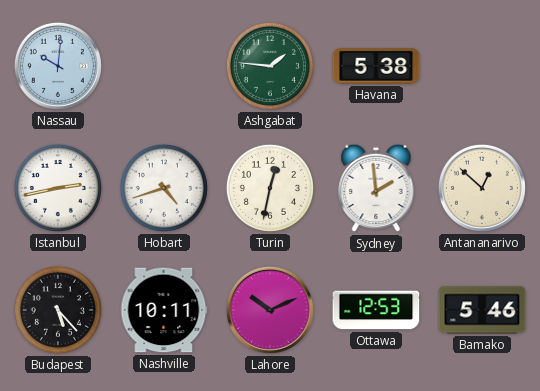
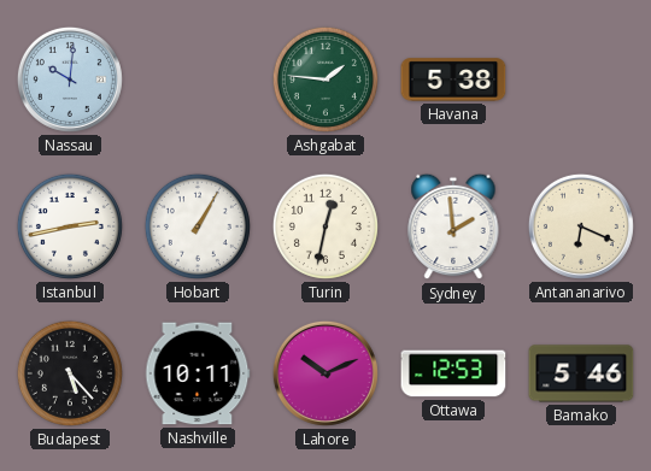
Hobart: 4:42 -> 1:05
Antananarivo: 12:52 -> 6:19
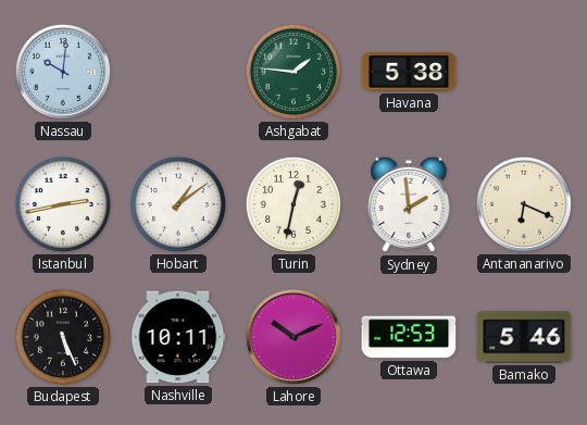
Hobart: 1:05 -> 1:09
Budapest: 5:23 -> 5:26
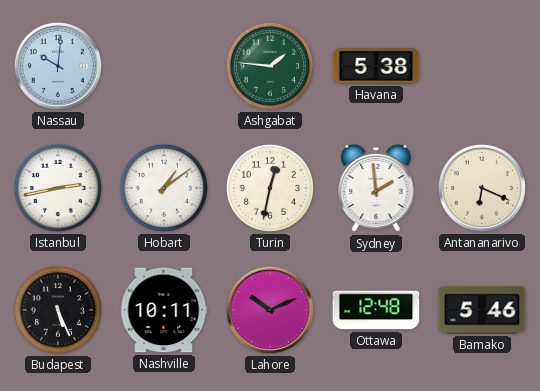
Ottawa: 12:53 -> 12:48
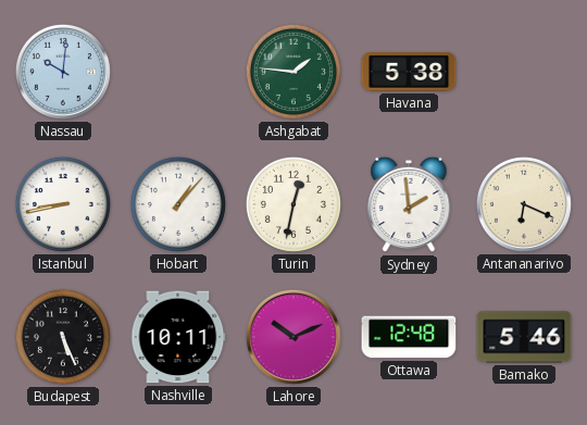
Istanbul: 2:43 -> 8:43
Hobart: 1:09 -> 1:07
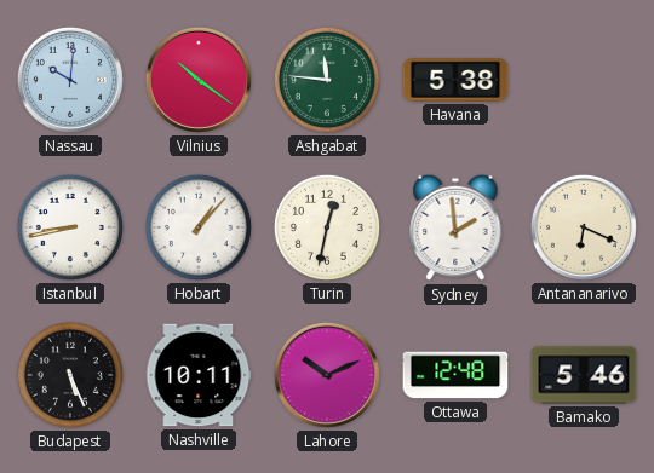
Vilnius: none -> 10:21
Ashgabat: 1:46 -> 11:46
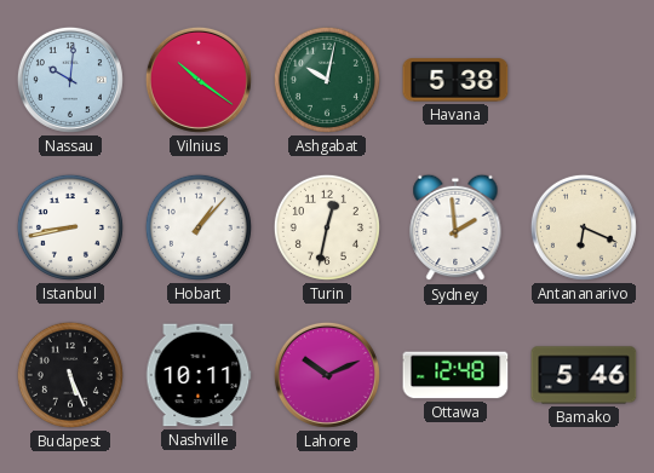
Ashgabat: 11:46 -> 10:02
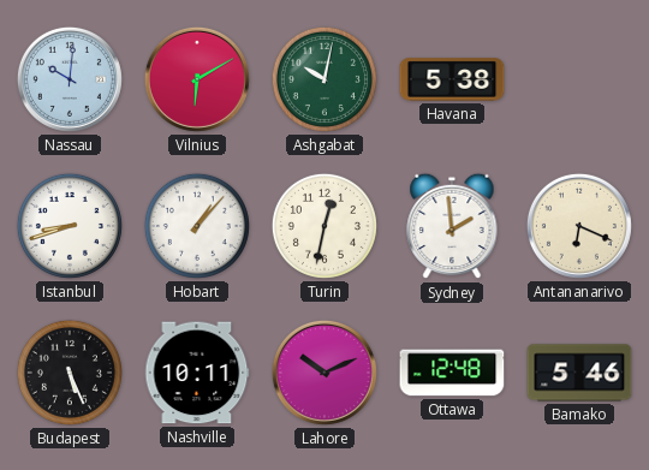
Vilnius: 10:21 -> 6:10
Istanbul: 8:43 -> 8:42
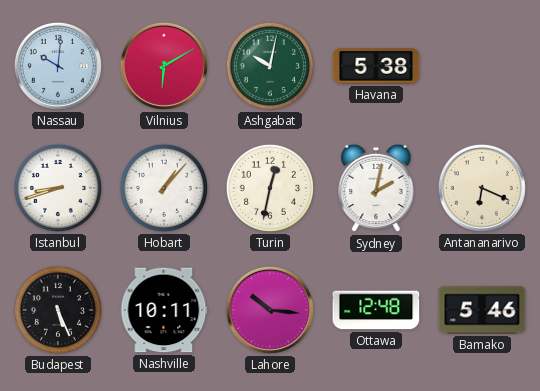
Sydney: 1:59 -> 2:02
Lahore: 10:11 -> 10:16
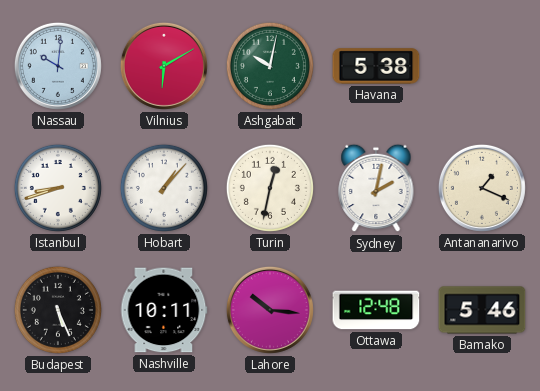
Antananarivo: 6:19 -> 1:19
